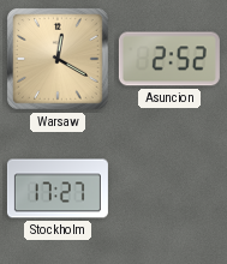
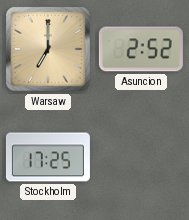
Warsaw: 12:20 -> 7:00
Stockholm: 17:27 -> 17:25
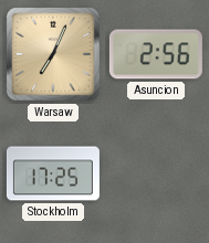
Warsaw: 7:00 -> 7:04
Asuncion: 2:52 -> 2:56
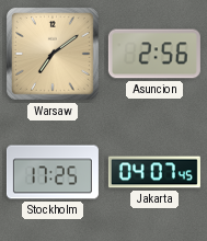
Warsaw: 7:04 -> 7:09
Jakarta: none -> 04:07
